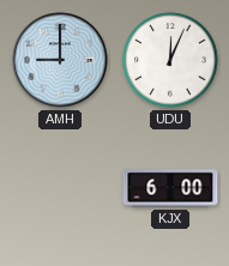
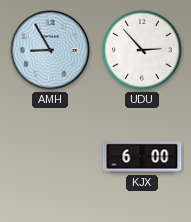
AMH: 9:00 -> 8:55
UDU: 12:04 -> 2:53
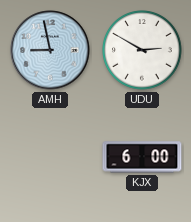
AMH: 8:55 -> 8:58
UDU: 2:53 -> 2:50
